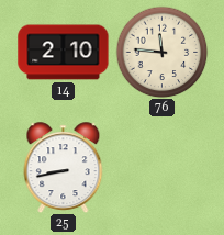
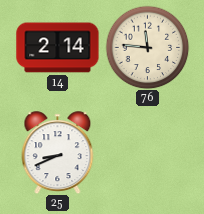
14: 2:10 -> 2:14
25: 8:43 -> 8:41
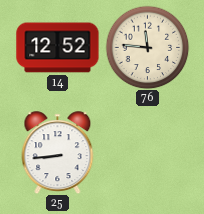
14: 2:14 -> 12:52
25: 8:41 -> 8:44
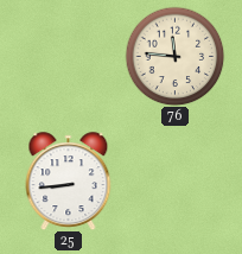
14: 12:52 -> none
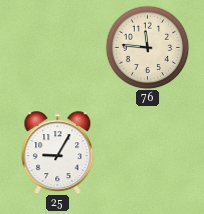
25: 8:44 -> 9:05
